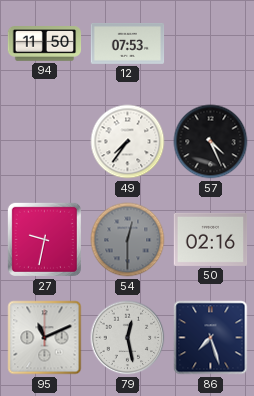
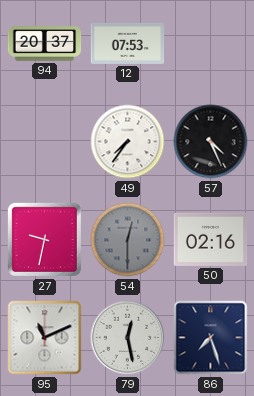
94: 11:50 -> 20:37
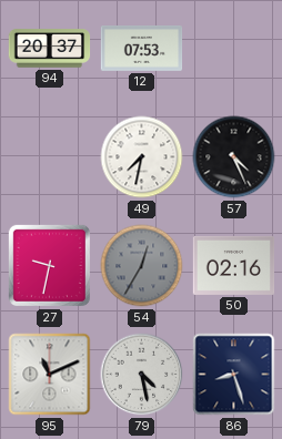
49: 7:36 -> 7:32
54: 12:30 -> 12:35
79: 12:28 -> 4:28
86: 7:27 -> 8:27
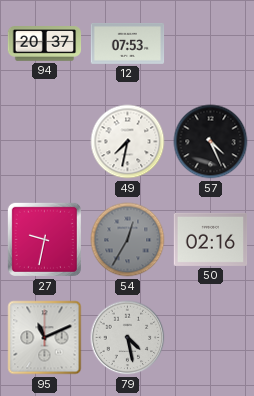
86: 8:27 -> none
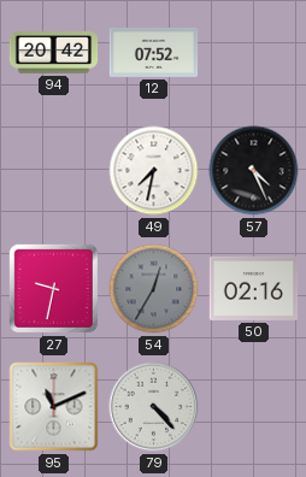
94: 20:37 -> 20:42
12: 07:53 -> 07:52
79: 4:28 -> 4:23
